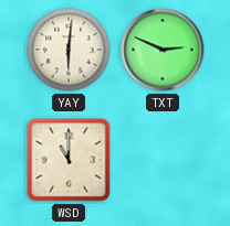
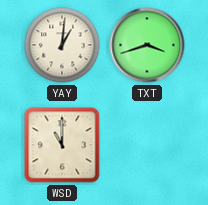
YAY: 6:01 -> 1:01
TXT: 2:49 -> 3:42
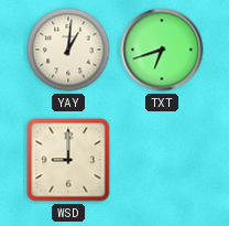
TXT: 3:42 -> 6:42
WSD: 11:00 -> 9:00
